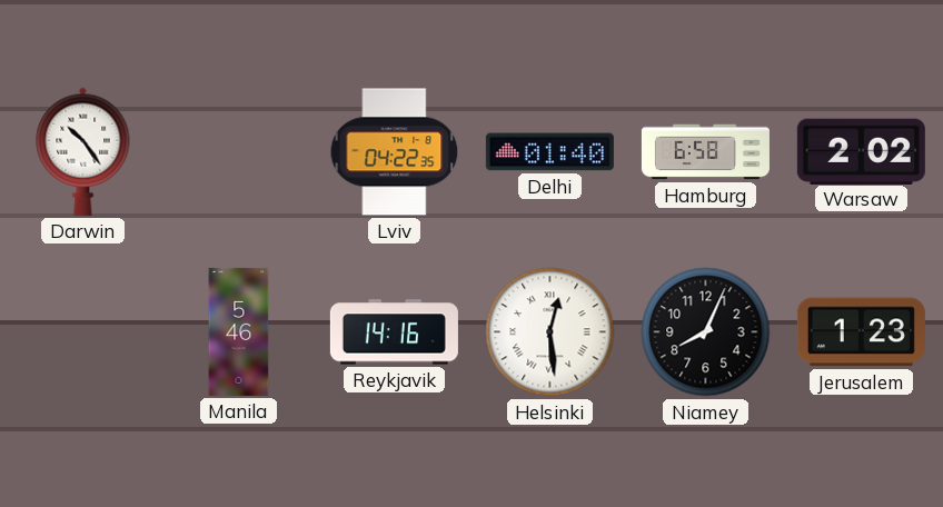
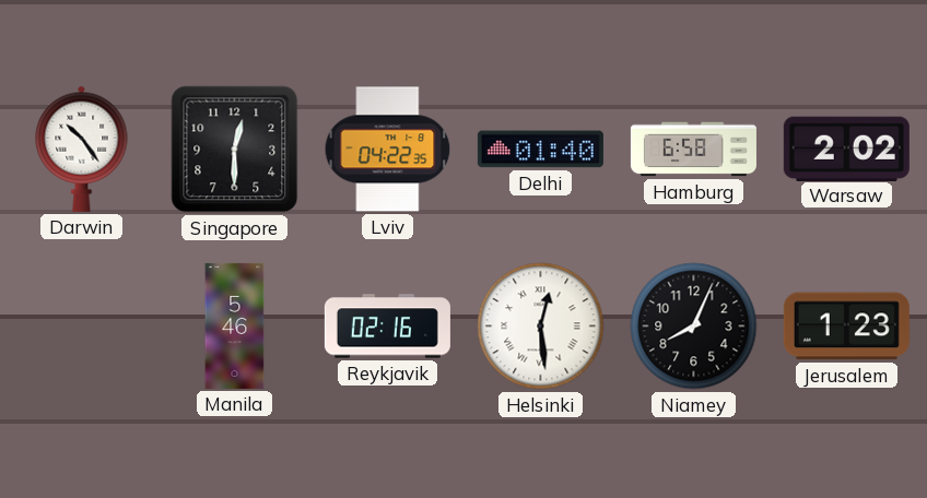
Singapore: none -> 12:30
Reykjavik: 14:16 -> 02:16
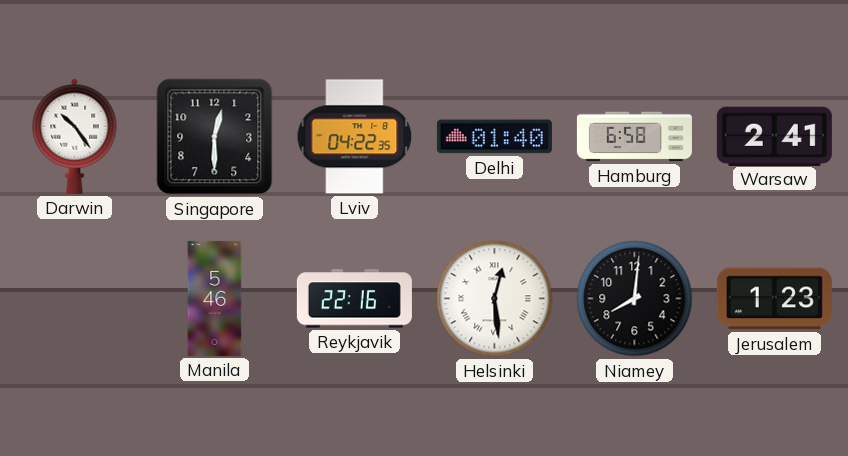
Warsaw: 2:02 -> 2:41
Reykjavik: 02:16 -> 22:16
Niamey: 8:04 -> 8:01
